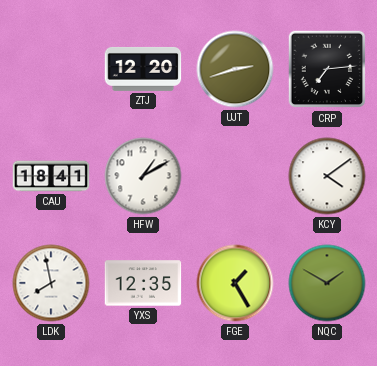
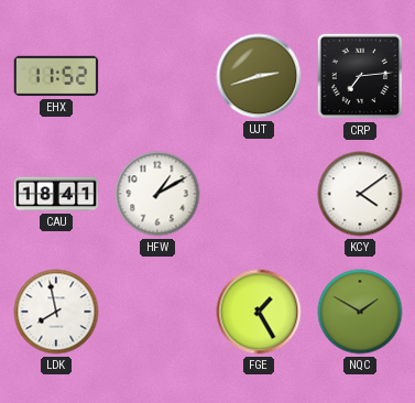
EHX: none -> 11:52
ZTJ: 12:20 -> none
YXS: 12:35 -> none
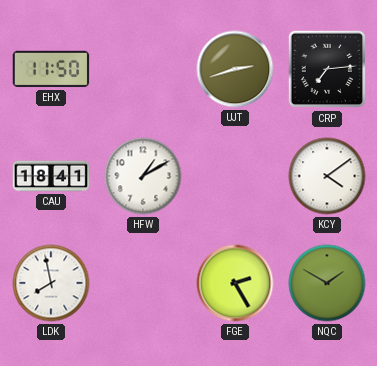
EHX: 11:52 -> 11:50
FGE: 1:25 -> 2:25
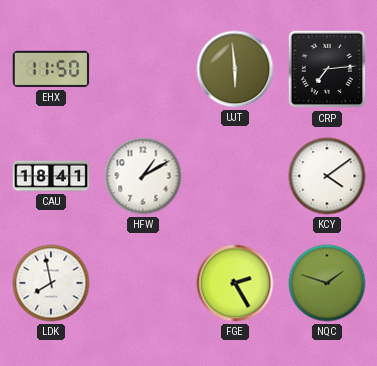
UJT: 2:42 -> 5:59
NQC: 1:50 -> 1:48
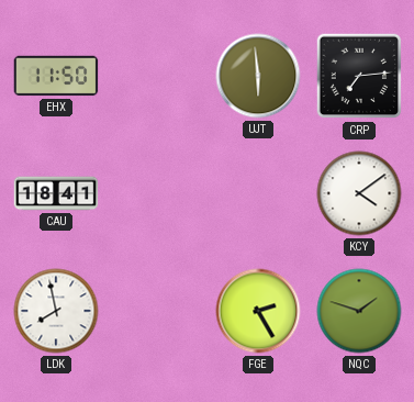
HFW: 1:10 -> none
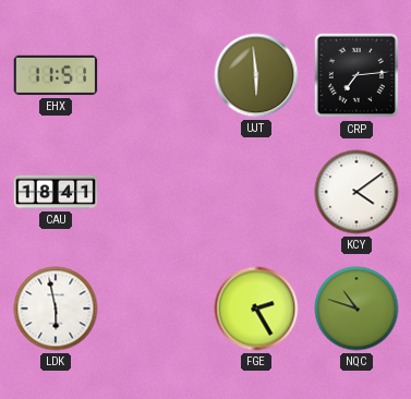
EHX: 11:50 -> 11:51
LDK: 7:58 -> 5:58
NQC: 1:48 -> 10:48
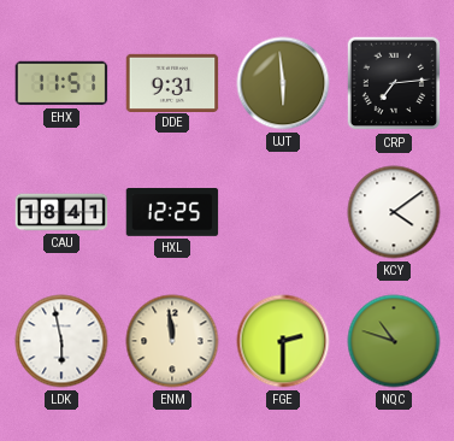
DDE: none -> 9:31
HXL: none -> 12:25
ENM: none -> 11:59
FGE: 2:25 -> 2:30
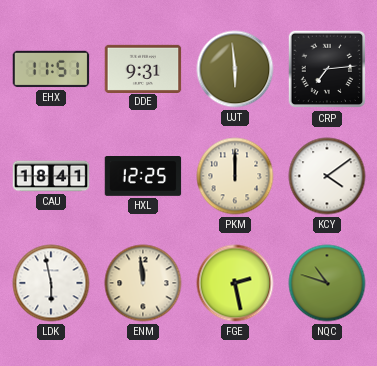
PKM: none -> 12:00
FGE: 2:30 -> 2:28
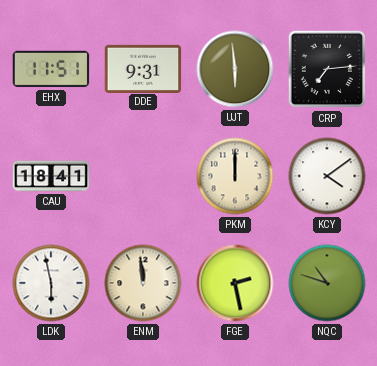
HXL: 12:25 -> none
